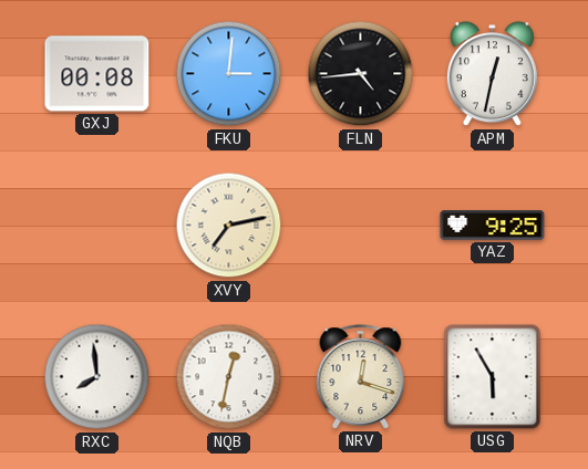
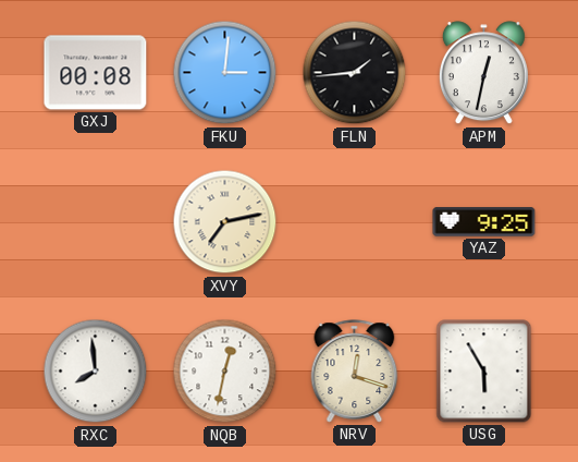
FLN: 4:44 -> 1:44
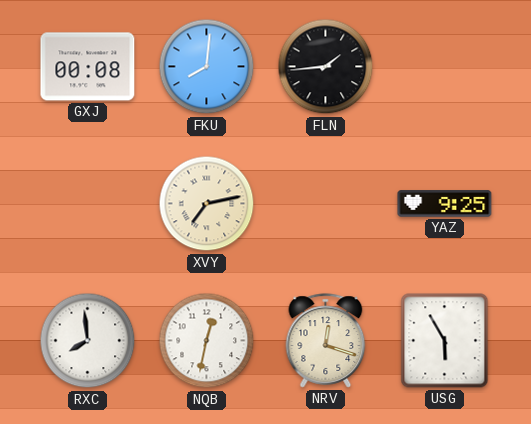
FKU: 3:01 -> 8:01
APM: 12:32 -> none
